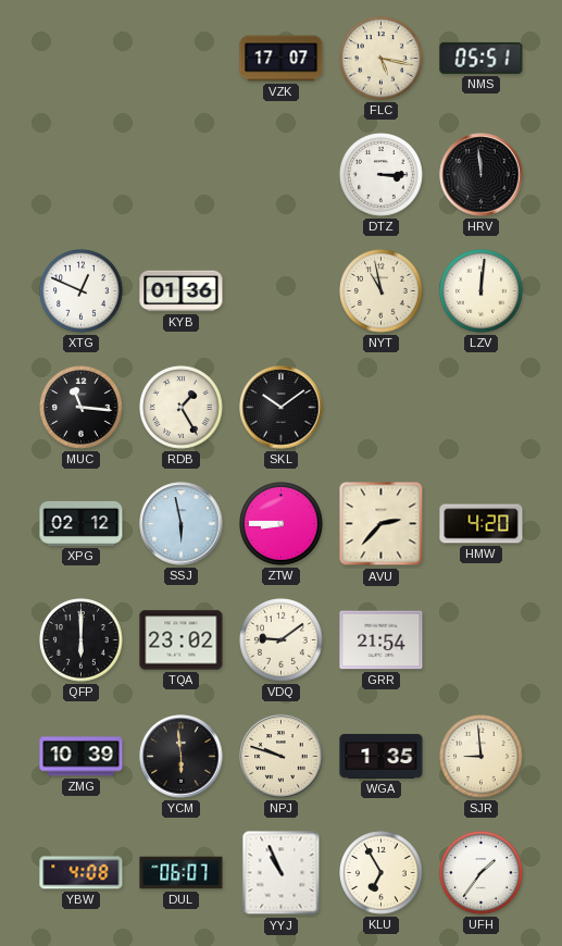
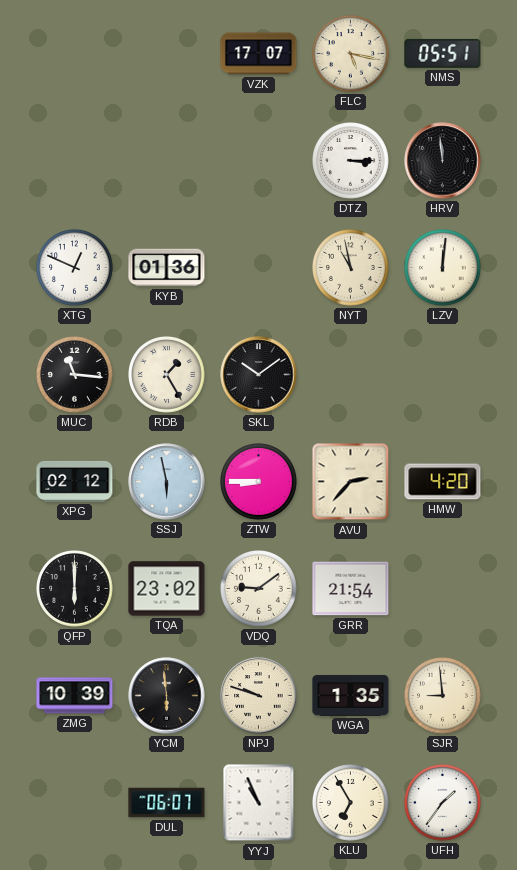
YBW: 4:08 -> none
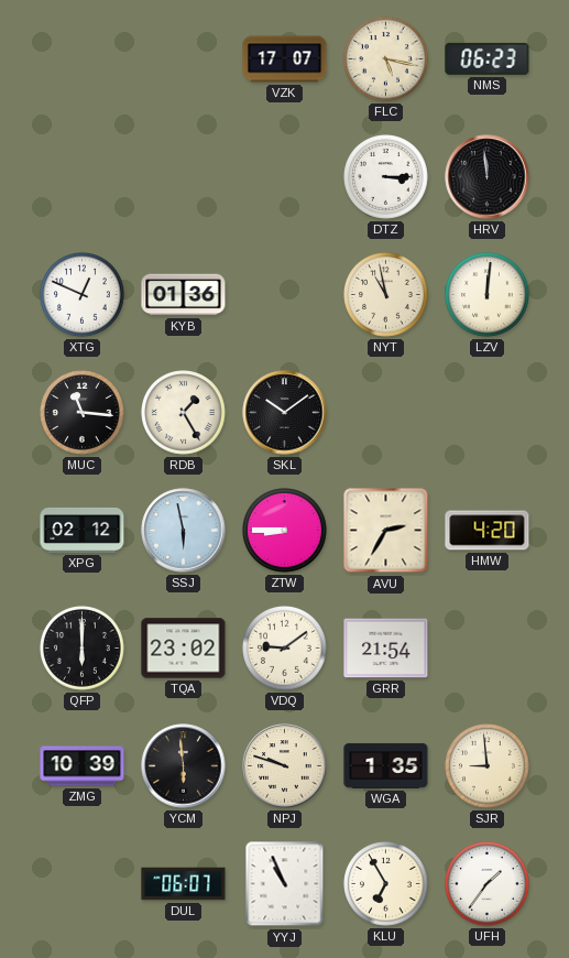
NMS: 05:51 -> 06:23
AVU: 2:37 -> 2:35
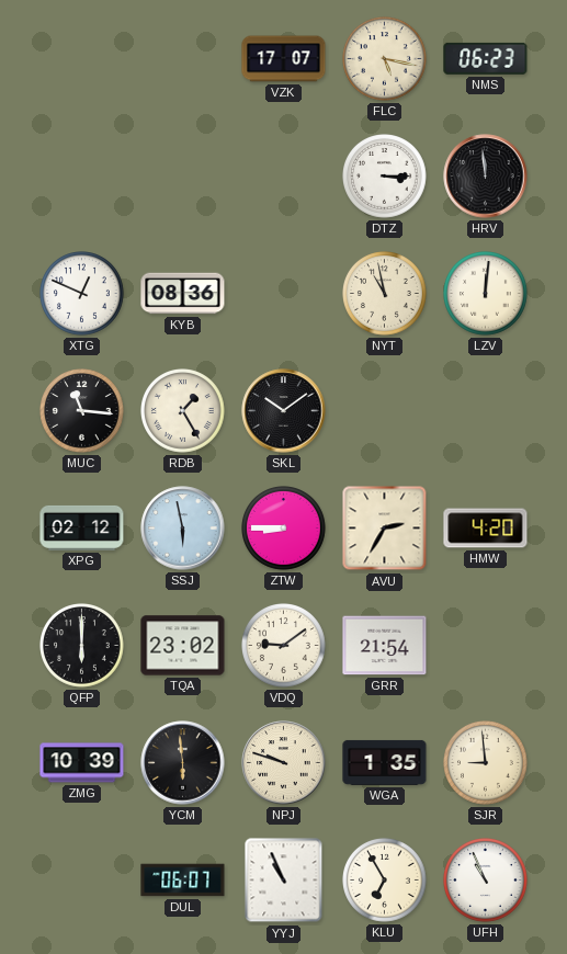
KYB: 01:36 -> 08:36
UFH: 1:36 -> 10:56
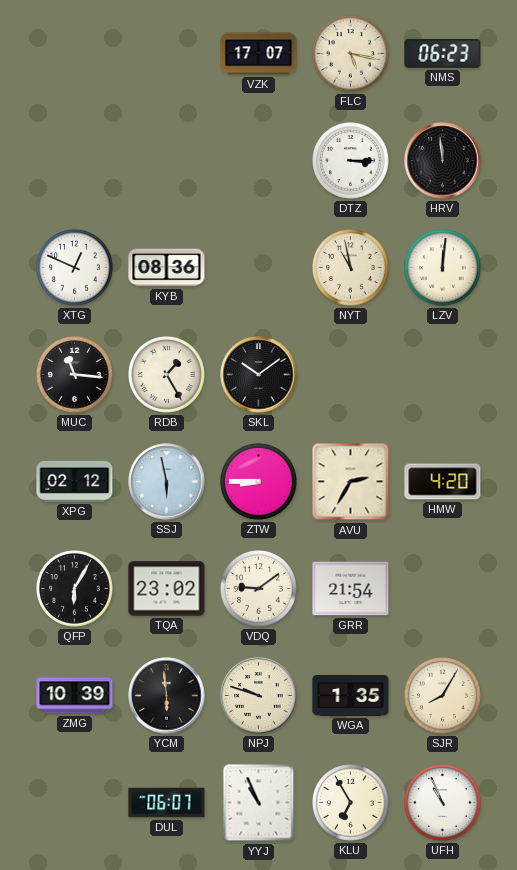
QFP: 6:00 -> 6:05
SJR: 8:59 -> 8:05
